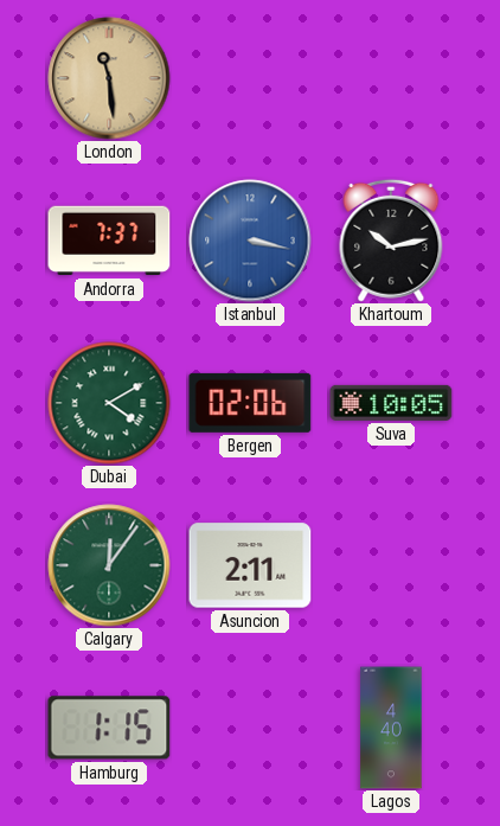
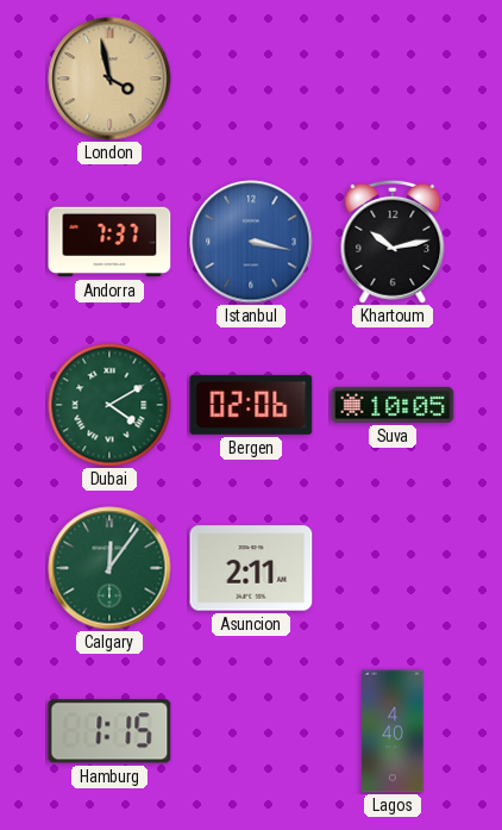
London: 11:29 -> 3:58
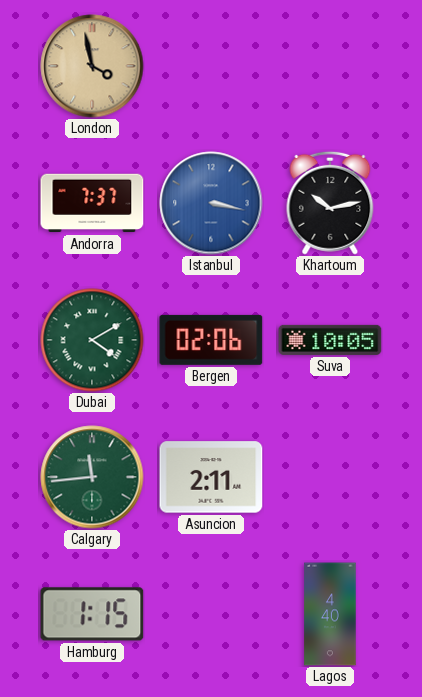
Calgary: 12:06 -> 11:44
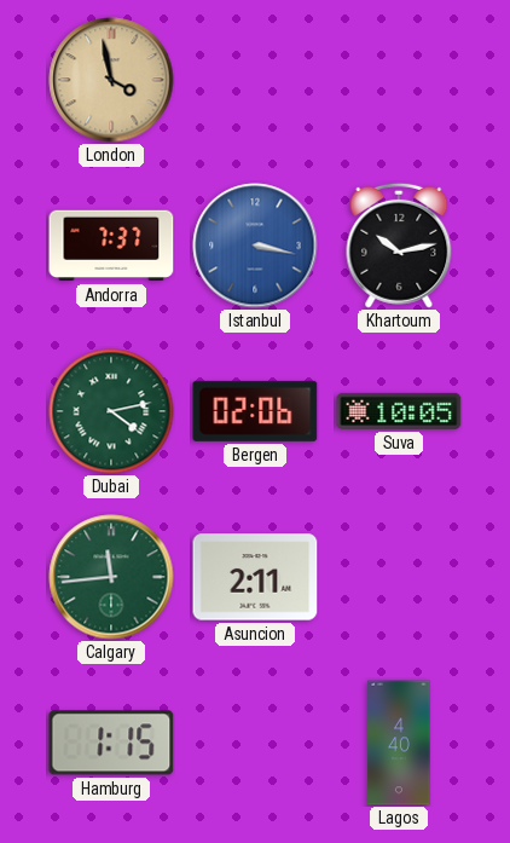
Dubai: 4:10 -> 4:13
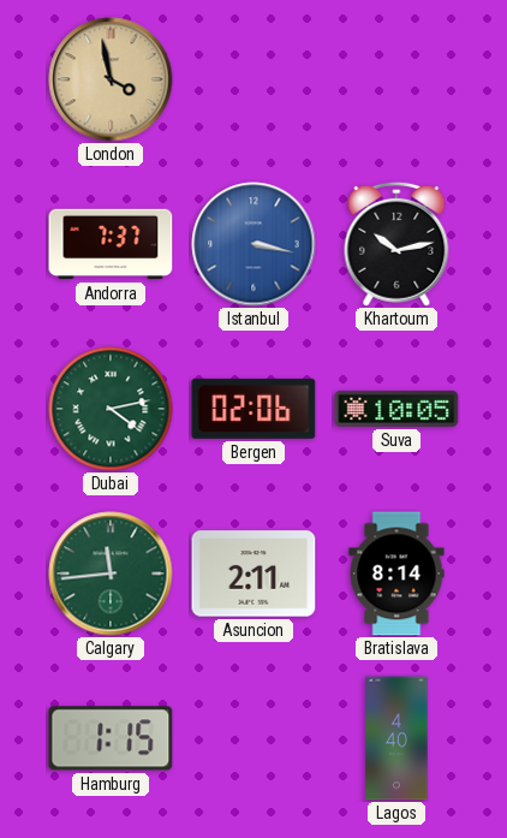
Bratislava: none -> 8:14
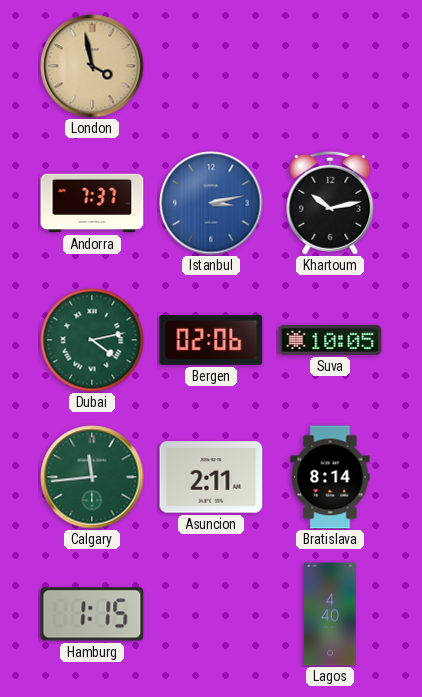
Istanbul: 3:17 -> 3:13
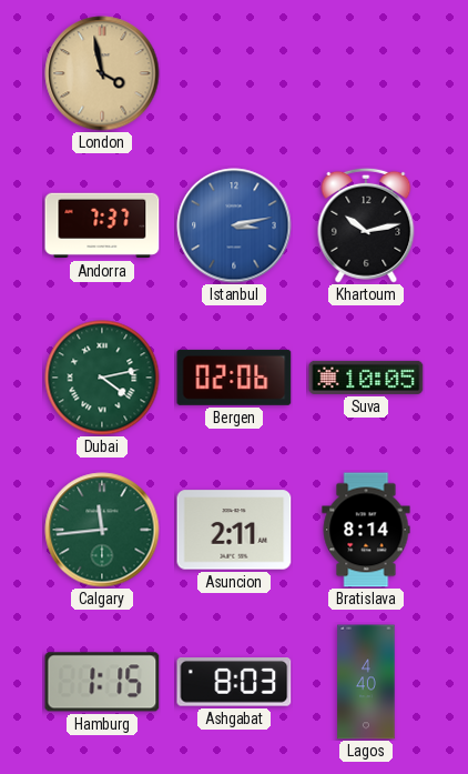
Ashgabat: none -> 8:03
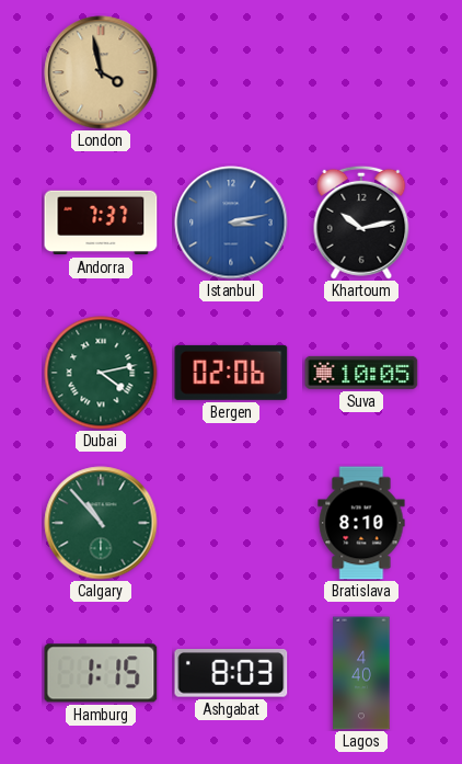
Calgary: 11:44 -> 10:53
Asuncion: 2:11 -> none
Bratislava: 8:14 -> 8:10
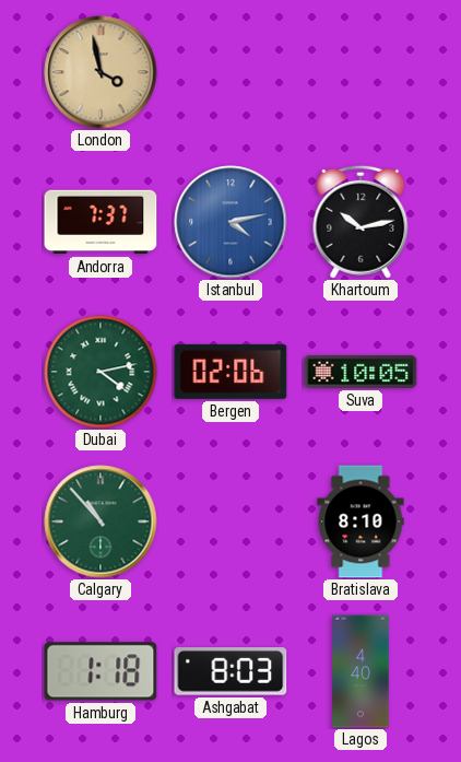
Istanbul: 3:13 -> 4:13
Hamburg: 1:15 -> 1:18
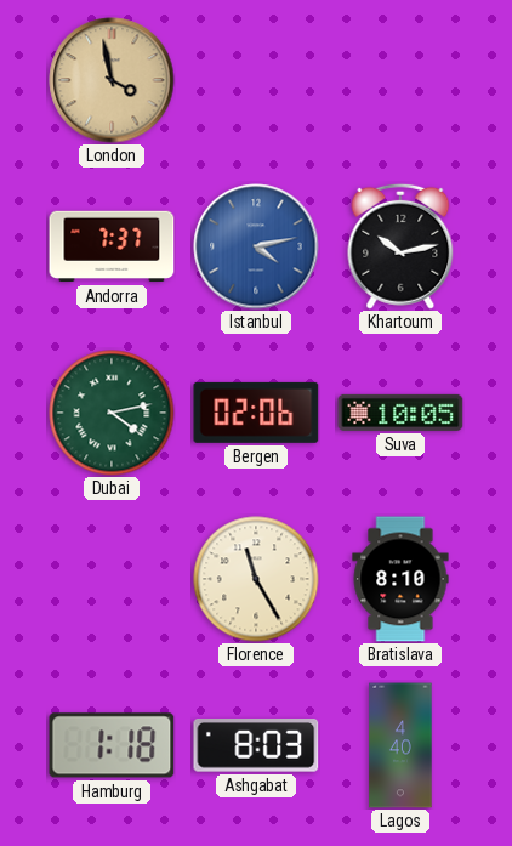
Calgary: 10:53 -> none
Florence: none -> 11:25
